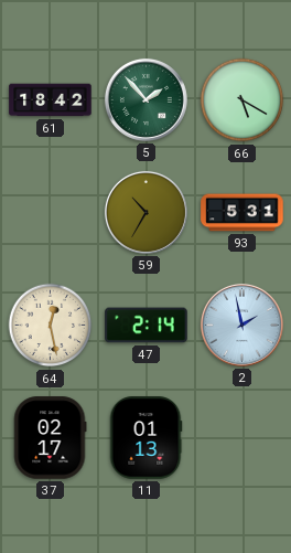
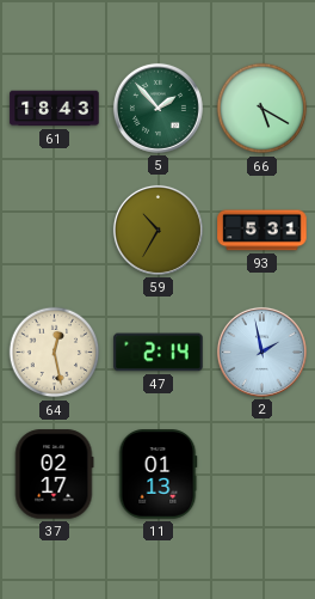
61: 18:42 -> 18:43
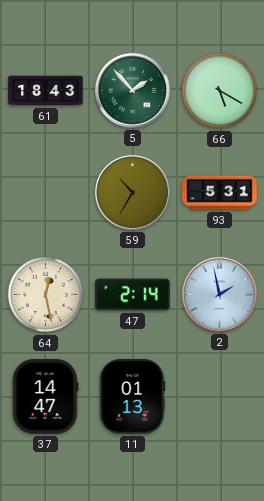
37: 02:17 -> 14:47
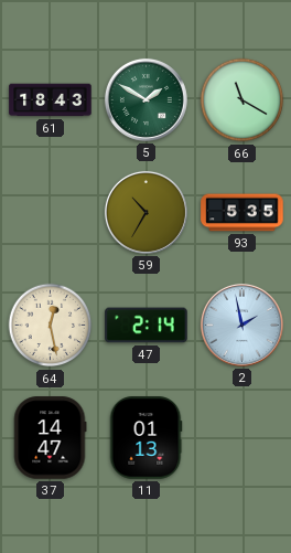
5: 1:53 -> 1:50
66: 5:20 -> 11:20
93: 5:31 -> 5:35
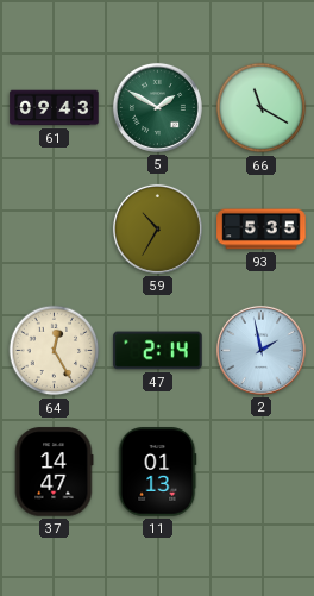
61: 18:43 -> 09:43
64: 12:28 -> 12:25
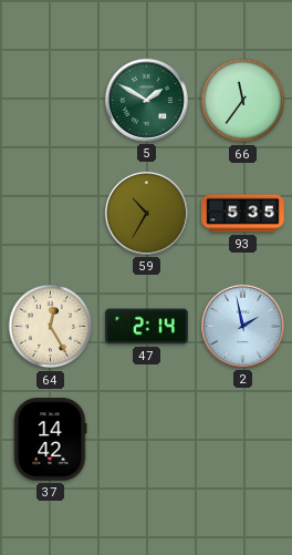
61: 09:43 -> none
66: 11:20 -> 11:36
37: 14:47 -> 14:42
11: 01:13 -> none
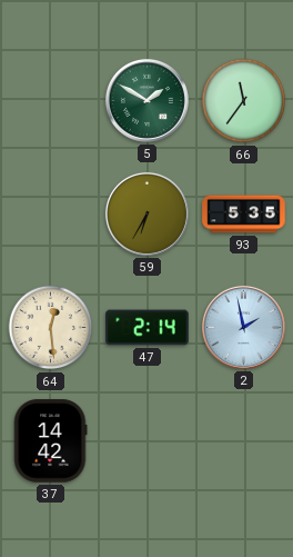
59: 10:35 -> 6:35
64: 12:25 -> 12:29
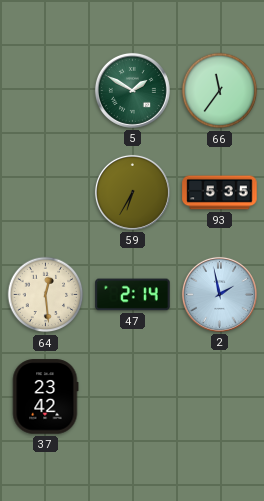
37: 14:42 -> 23:42
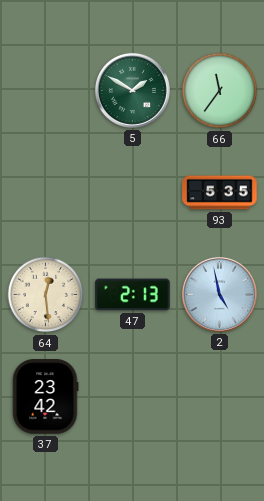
59: 6:35 -> none
47: 2:14 -> 2:13
2: 1:58 -> 4:58
